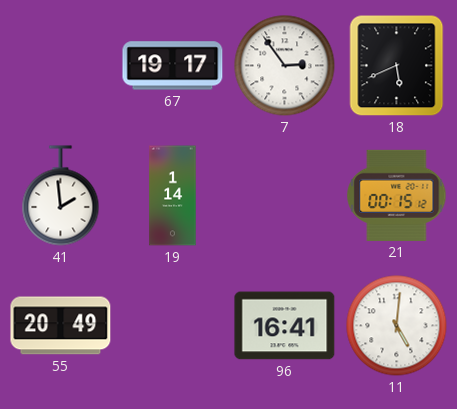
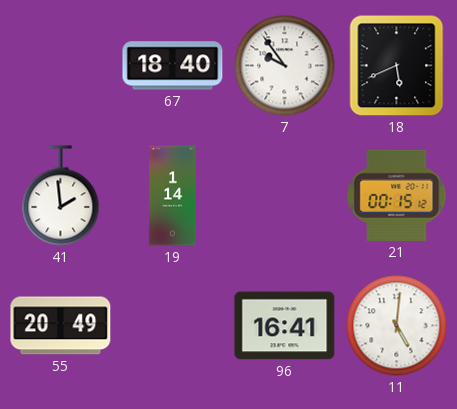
67: 19:17 -> 18:40
7: 2:54 -> 9:54
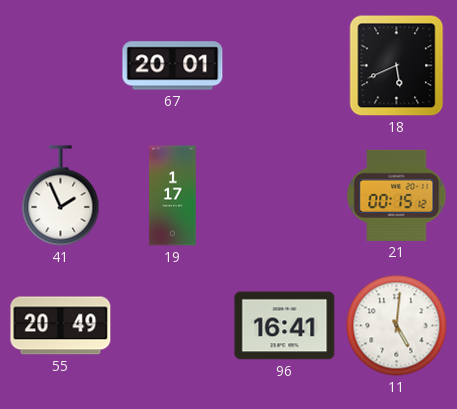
67: 18:40 -> 20:01
7: 9:54 -> none
41: 1:59 -> 1:56
19: 1:14 -> 1:17
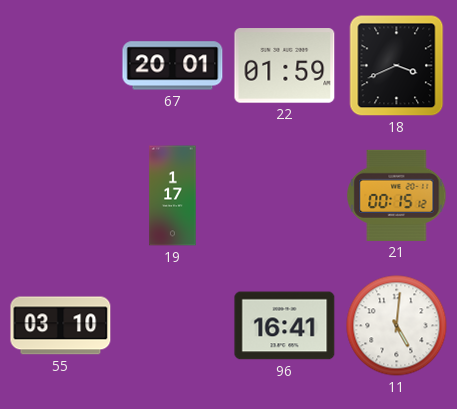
22: none -> 01:59
18: 5:41 -> 3:41
41: 1:56 -> none
55: 20:49 -> 03:10
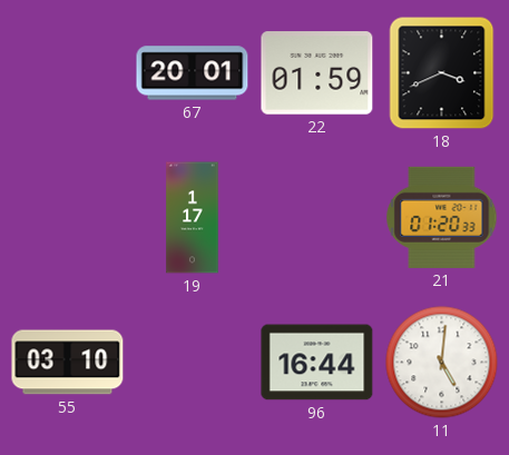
21: 00:15 -> 01:20
96: 16:41 -> 16:44
